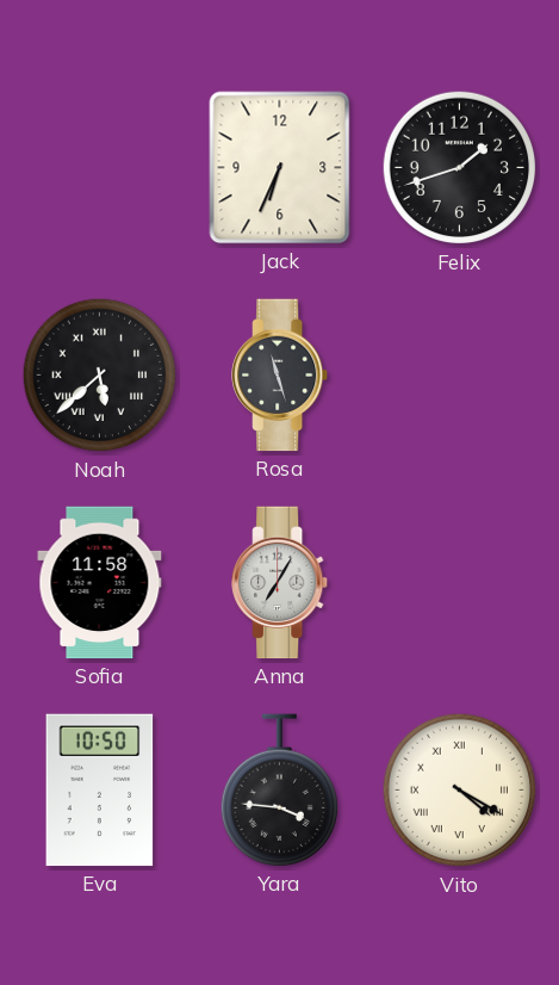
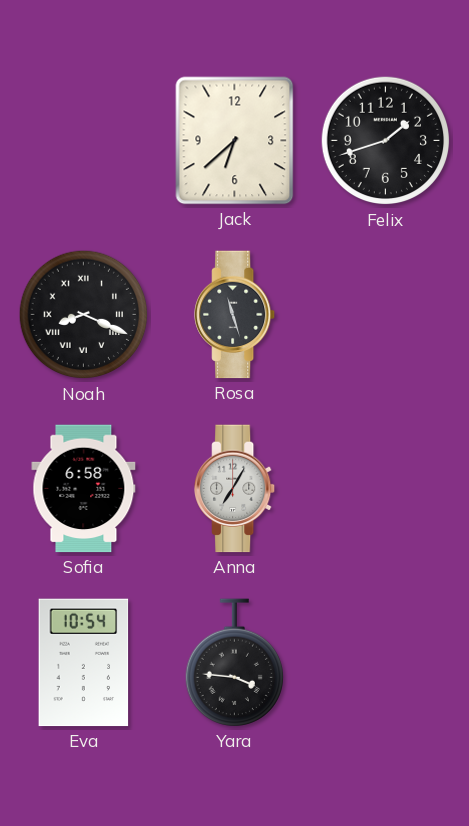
Jack: 6:34 -> 6:38
Noah: 5:38 -> 8:19
Sofia: 11:58 -> 6:58
Eva: 10:50 -> 10:54
Vito: 4:20 -> none
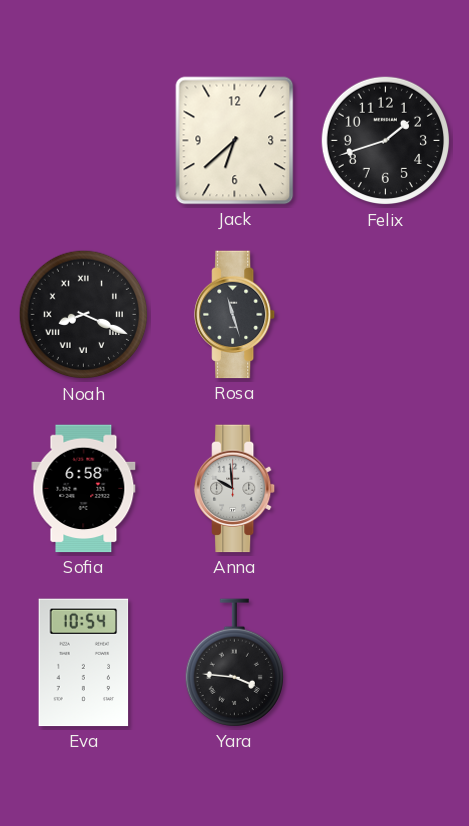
Anna: 7:05 -> 9:59
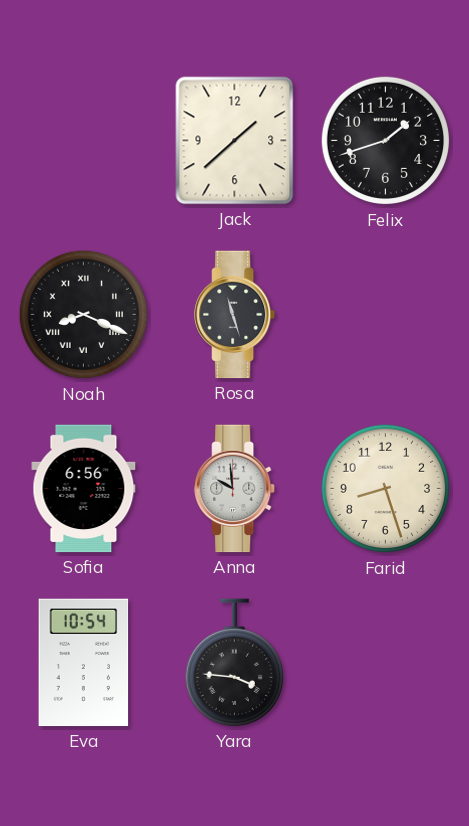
Jack: 6:38 -> 1:38
Sofia: 6:58 -> 6:56
Farid: none -> 8:27
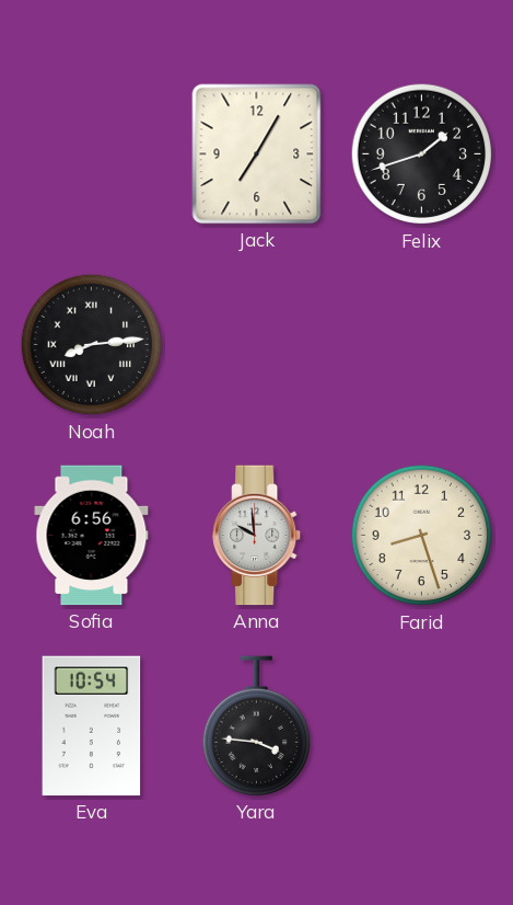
Jack: 1:38 -> 7:05
Noah: 8:19 -> 8:14
Rosa: 11:27 -> none
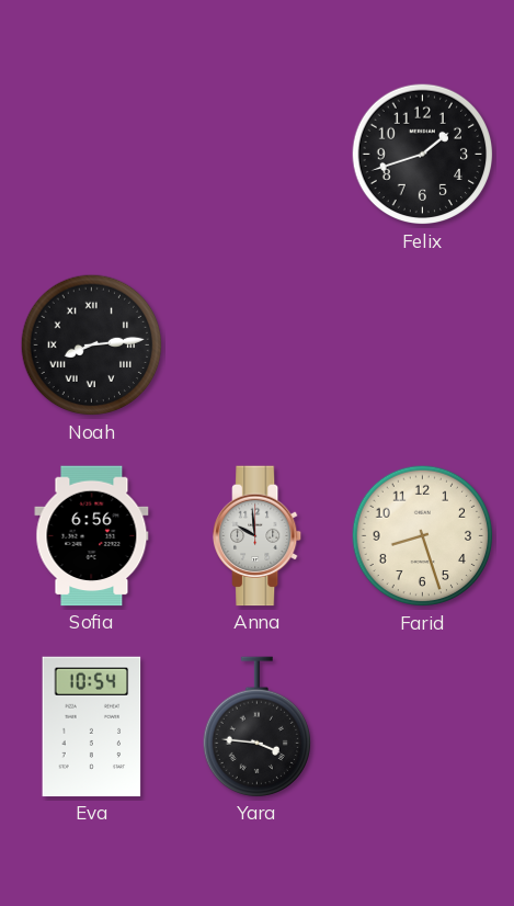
Jack: 7:05 -> none
